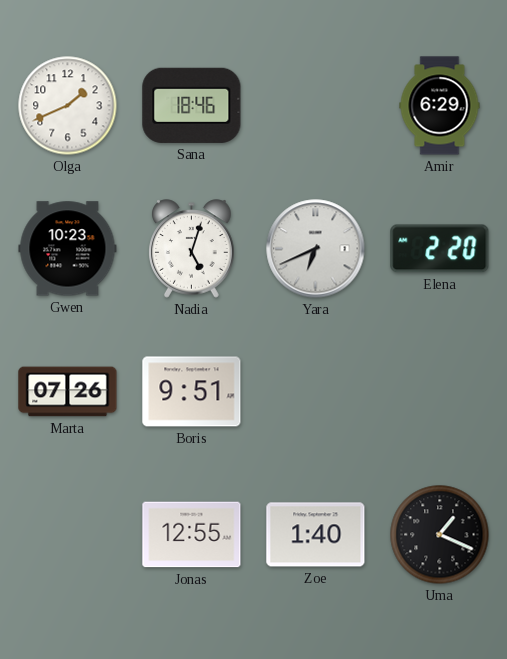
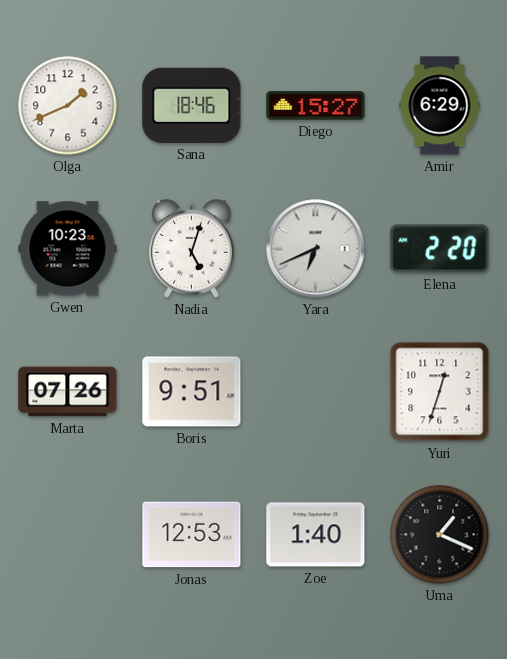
Diego: none -> 15:27
Yuri: none -> 12:33
Jonas: 12:55 -> 12:53
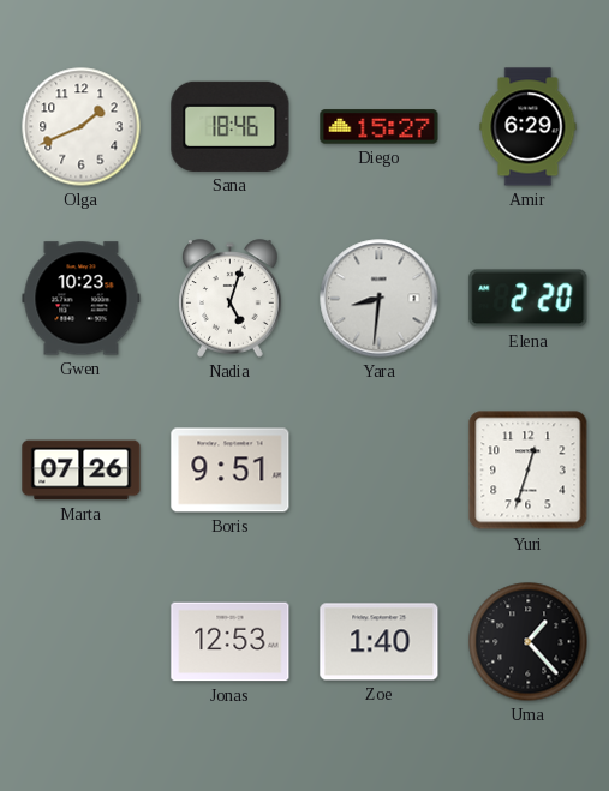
Yara: 6:41 -> 8:31
Uma: 1:19 -> 1:23
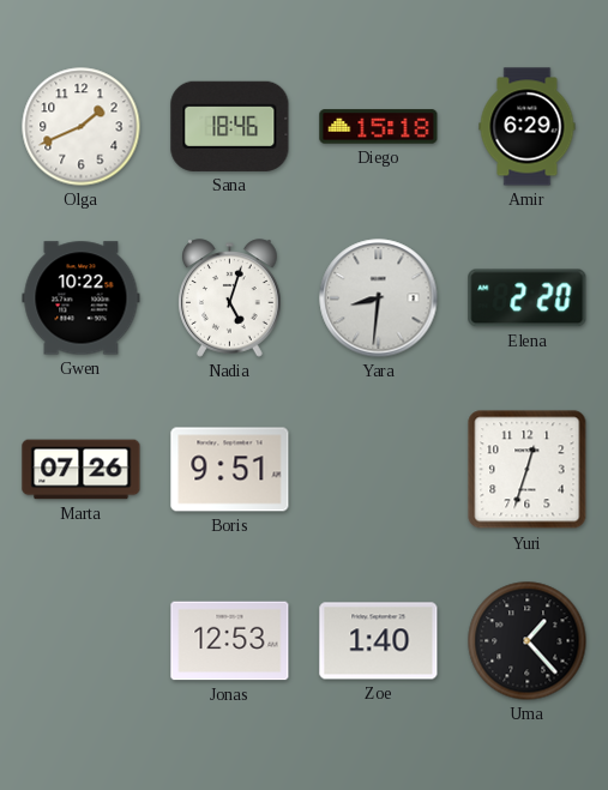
Diego: 15:27 -> 15:18
Gwen: 10:23 -> 10:22
